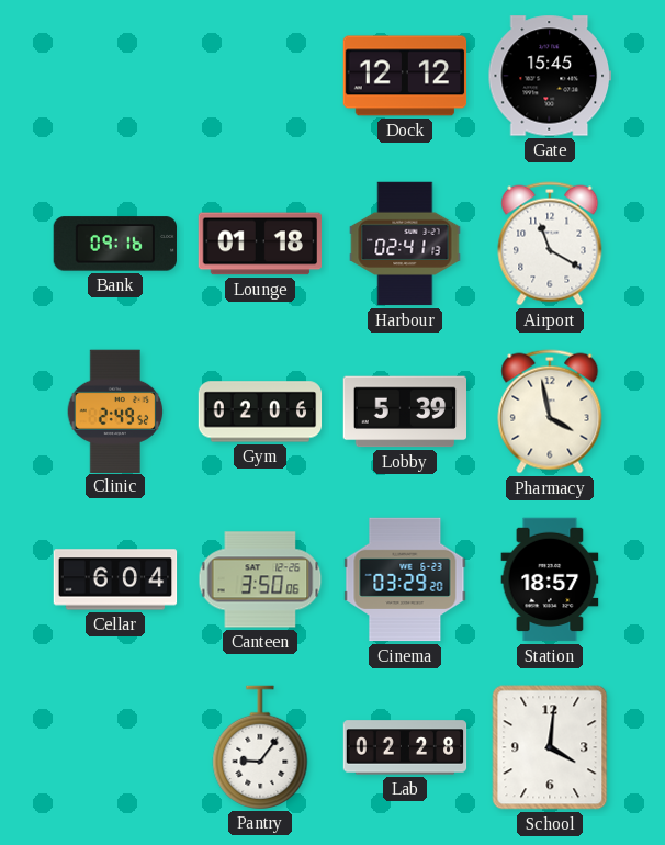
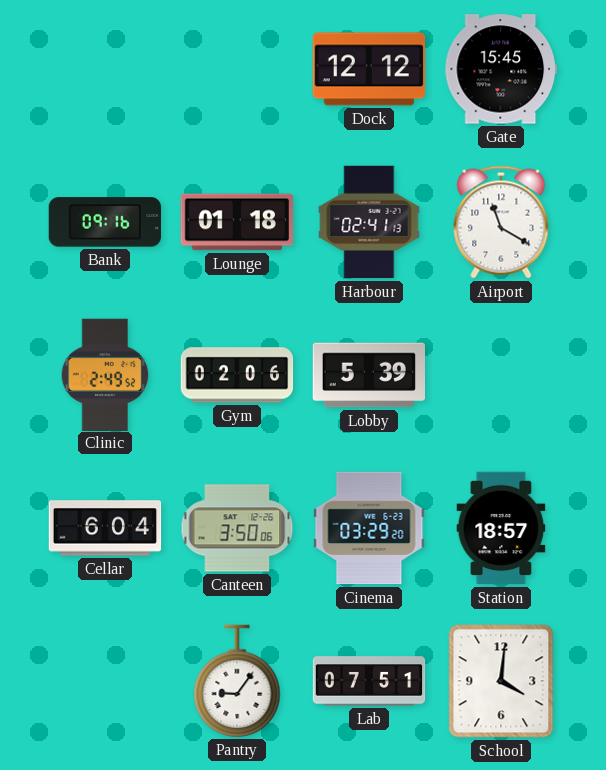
Pharmacy: 3:58 -> none
Lab: 02:28 -> 07:51
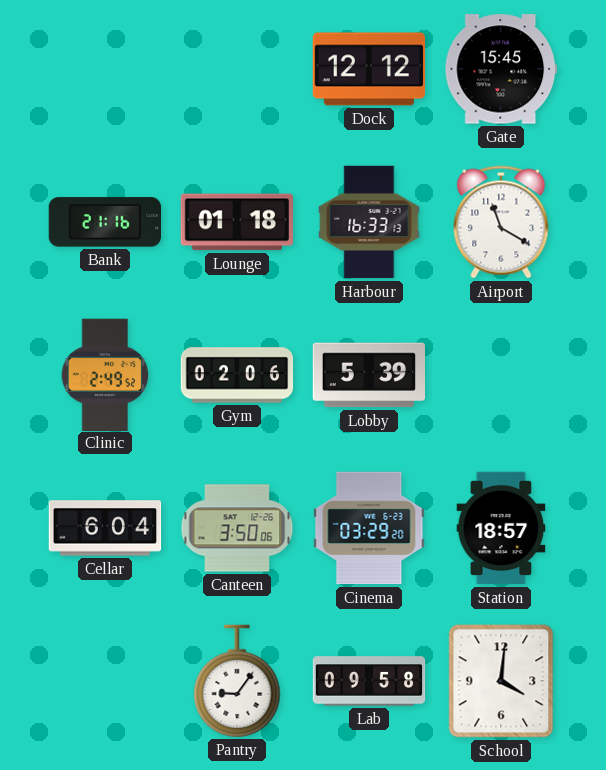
Bank: 09:16 -> 21:16
Harbour: 02:41 -> 16:33
Lab: 07:51 -> 09:58
